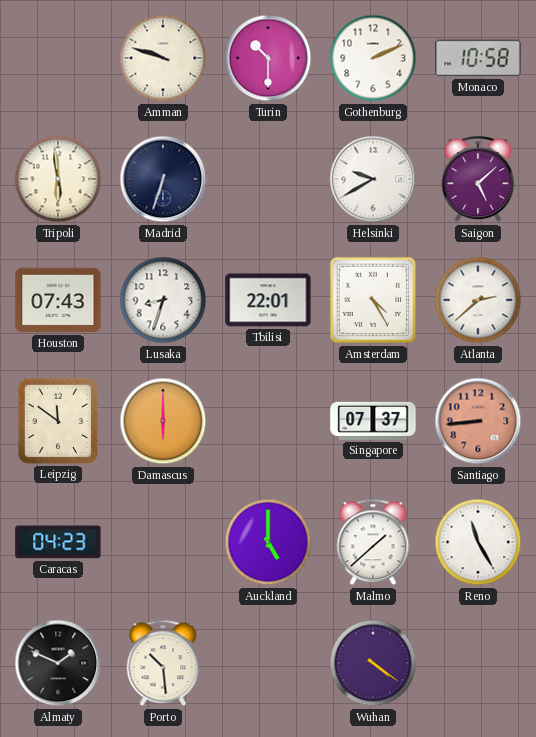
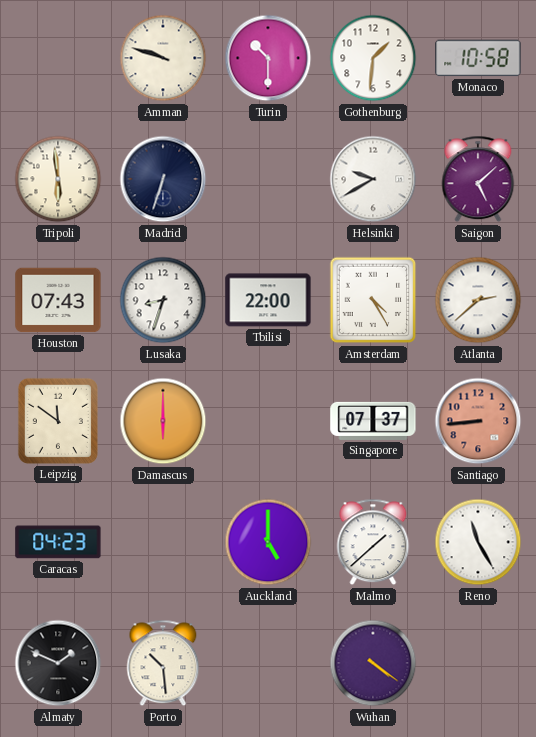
Gothenburg: 2:11 -> 1:31
Tbilisi: 22:01 -> 22:00
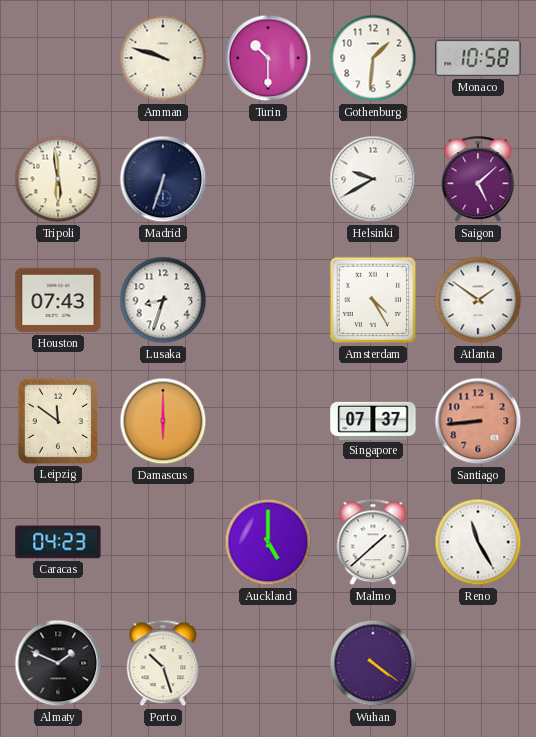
Tbilisi: 22:00 -> none
Atlanta: 2:38 -> 1:51
Porto: 10:29 -> 10:27
